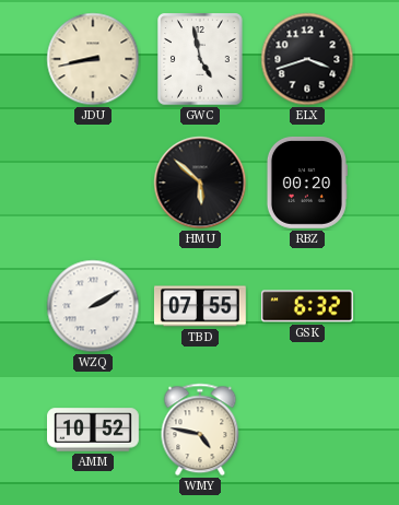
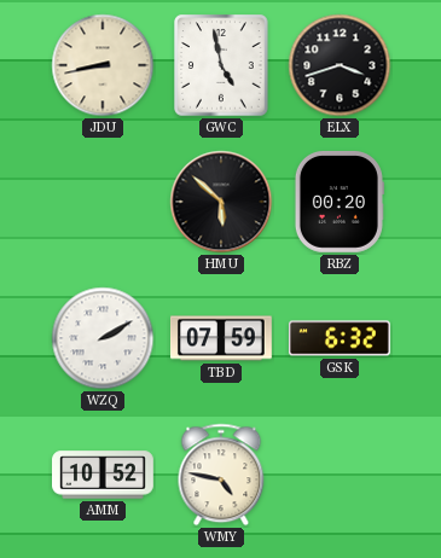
TBD: 07:55 -> 07:59
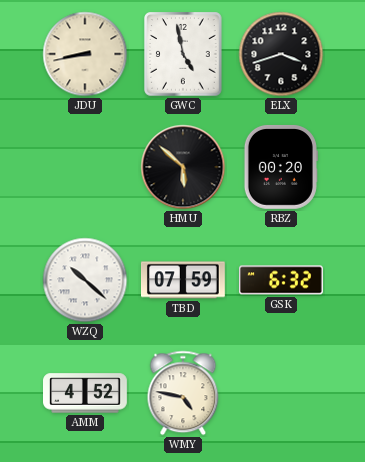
WZQ: 2:10 -> 10:22
AMM: 10:52 -> 4:52
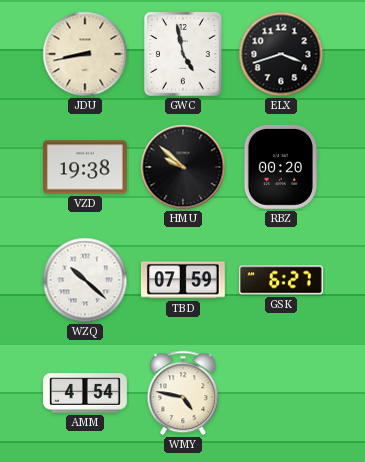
VZD: none -> 19:38
HMU: 5:52 -> 9:52
GSK: 6:32 -> 6:27
AMM: 4:52 -> 4:54
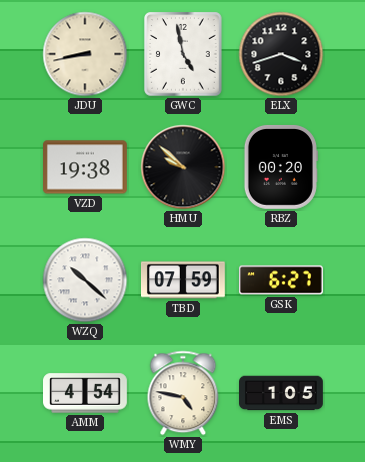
EMS: none -> 1:05
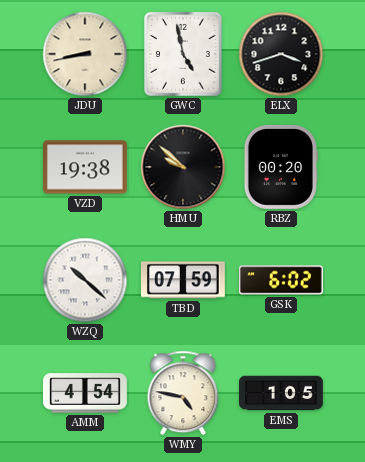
GSK: 6:27 -> 6:02
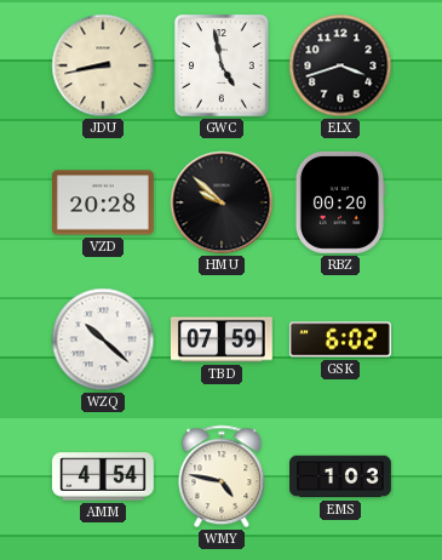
VZD: 19:38 -> 20:28
EMS: 1:05 -> 1:03
